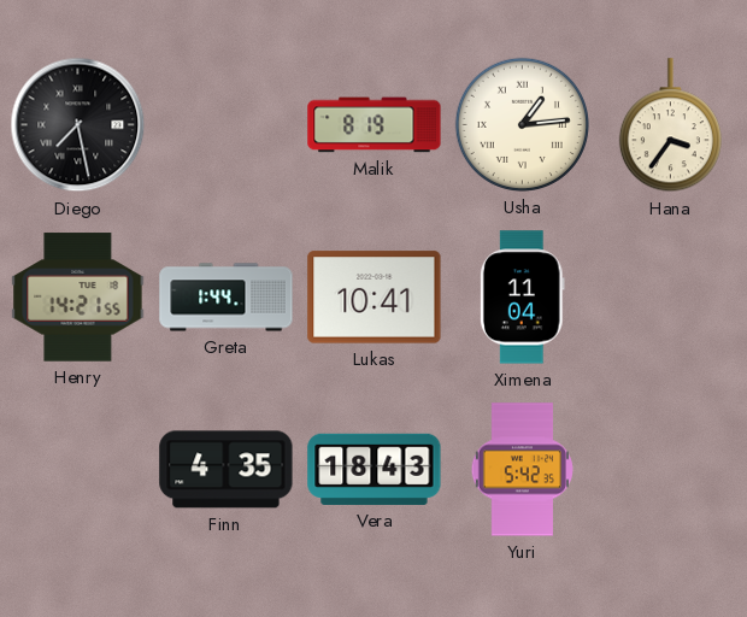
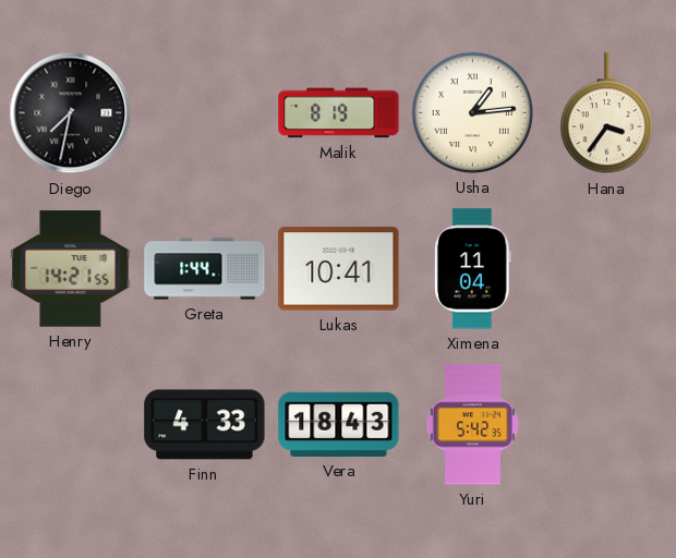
Diego: 7:28 -> 7:32
Finn: 4:35 -> 4:33
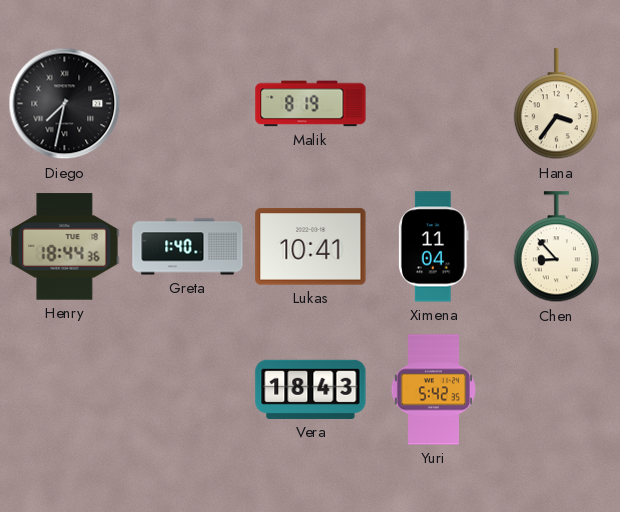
Usha: 1:14 -> none
Henry: 14:21 -> 18:44
Greta: 1:44 -> 1:40
Chen: none -> 8:53
Finn: 4:33 -> none
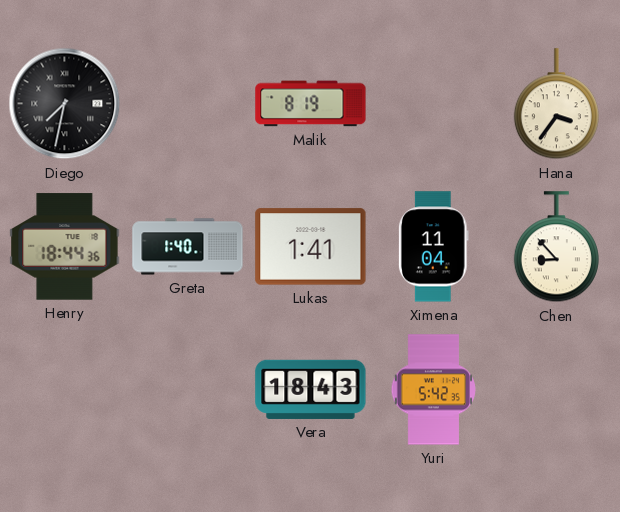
Lukas: 10:41 -> 1:41
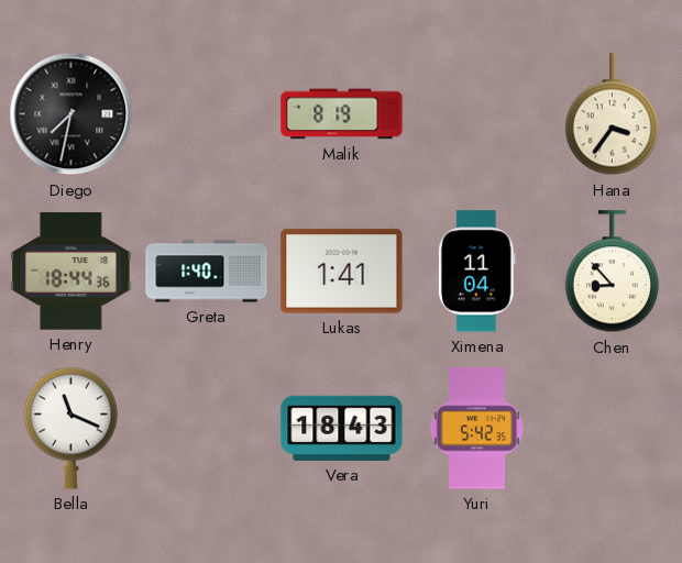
Bella: none -> 11:19
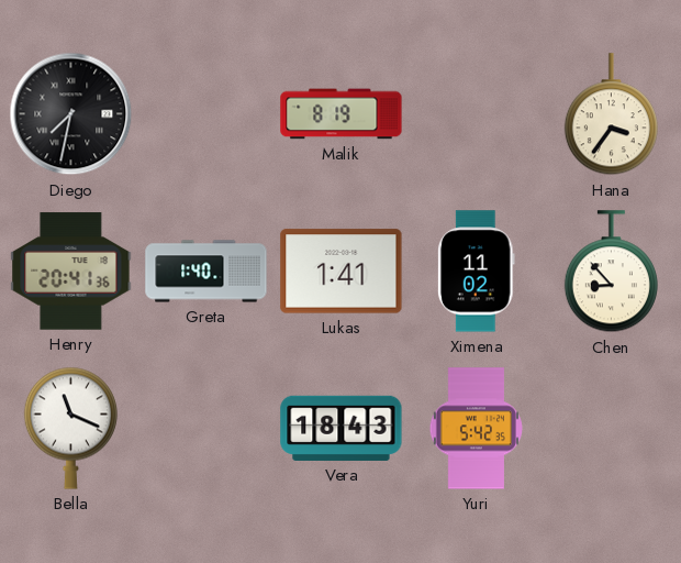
Henry: 18:44 -> 20:41
Ximena: 11:04 -> 11:02
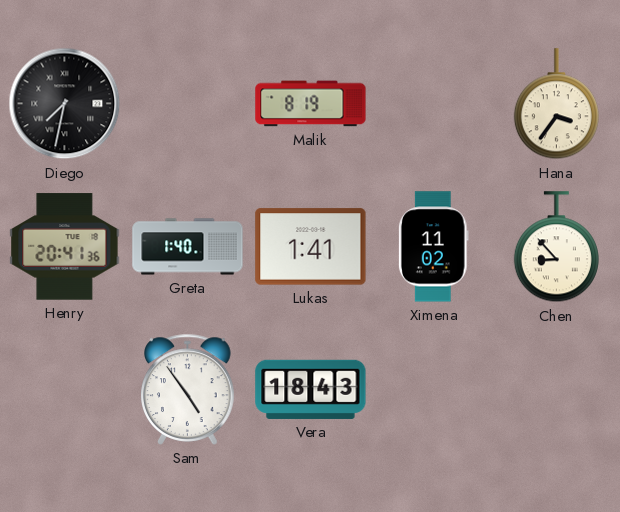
Bella: 11:19 -> none
Sam: none -> 4:54
Yuri: 5:42 -> none
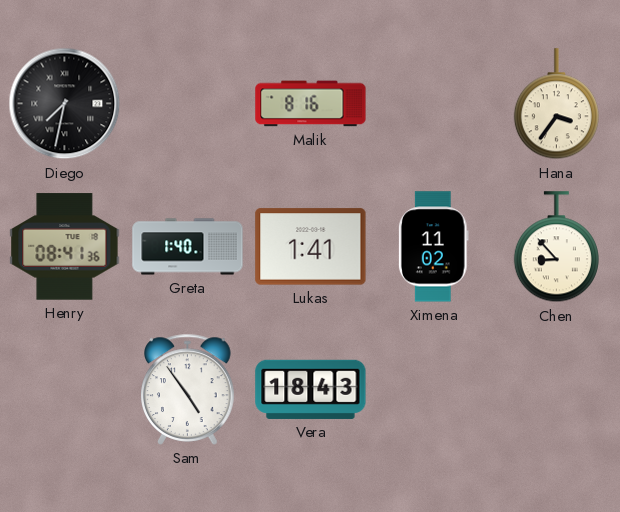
Malik: 8:19 -> 8:16
Henry: 20:41 -> 08:41
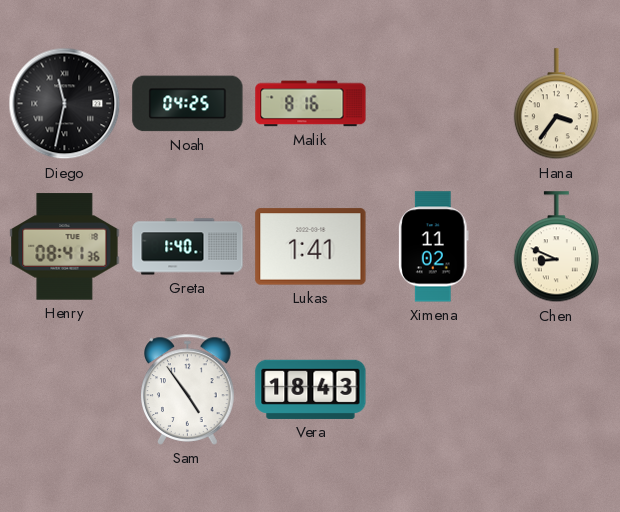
Diego: 7:32 -> 11:32
Noah: none -> 04:25
Chen: 8:53 -> 8:49
